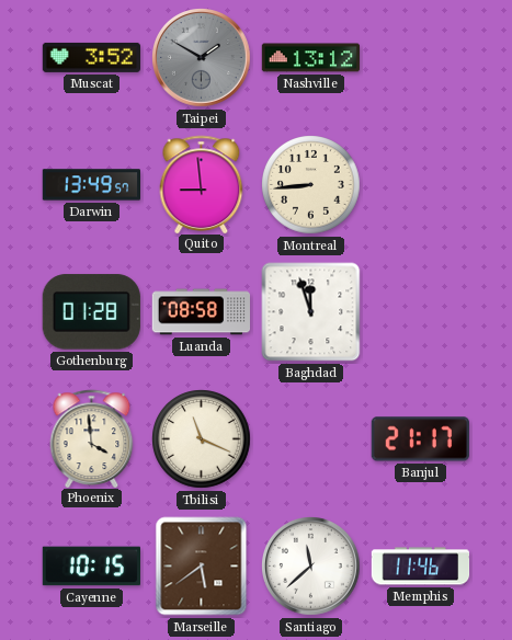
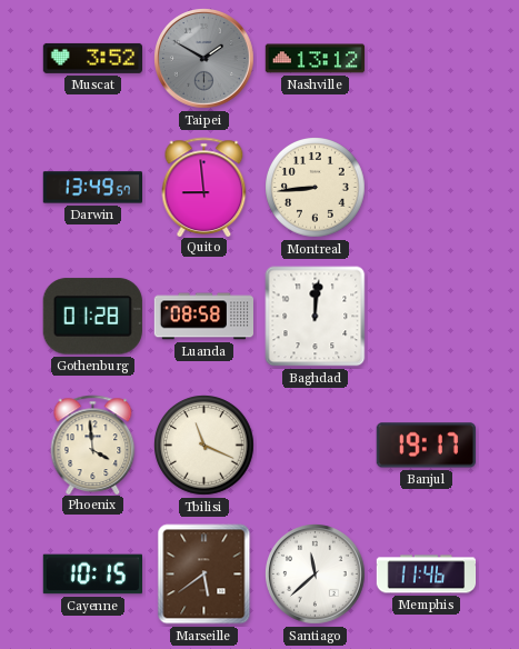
Baghdad: 11:57 -> 12:01
Banjul: 21:17 -> 19:17
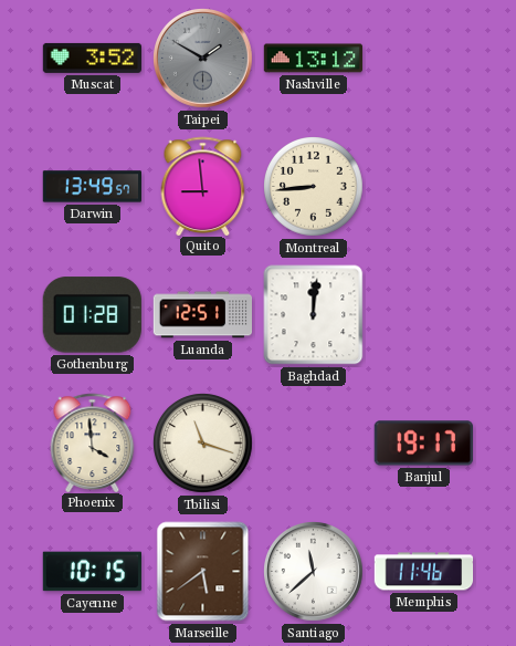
Luanda: 08:58 -> 12:51
Tbilisi: 11:19 -> 11:18
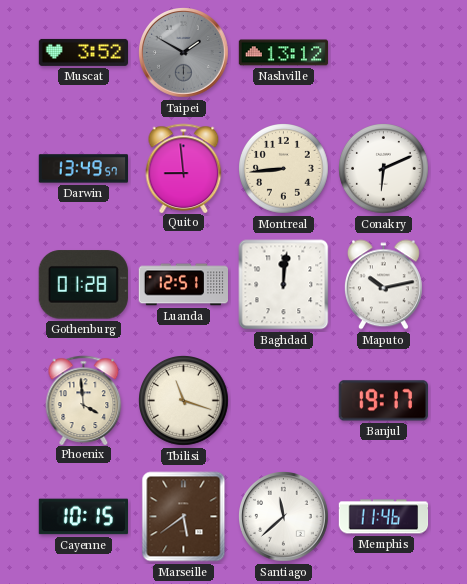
Conakry: none -> 6:11
Maputo: none -> 10:13
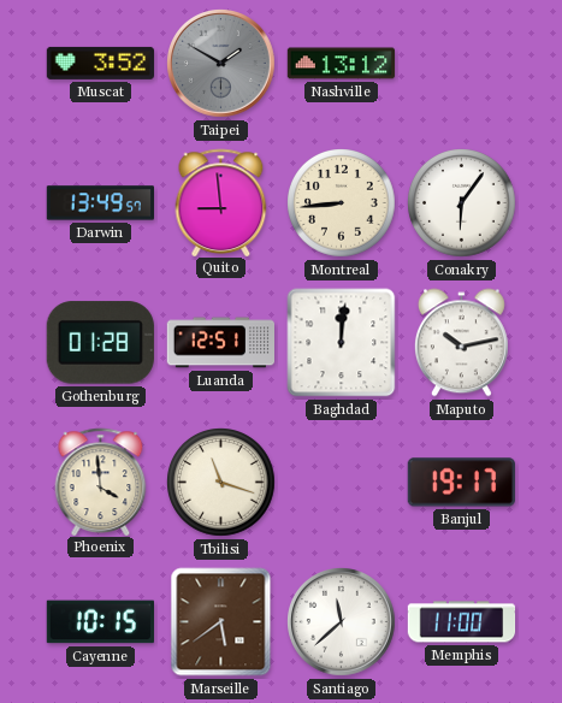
Conakry: 6:11 -> 6:06
Memphis: 11:46 -> 11:00
